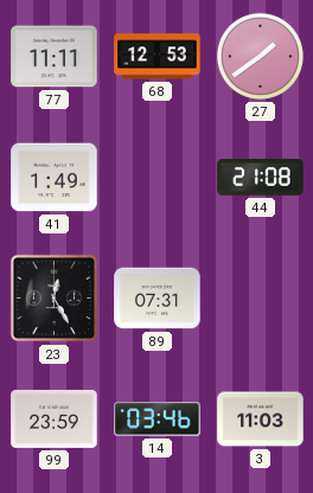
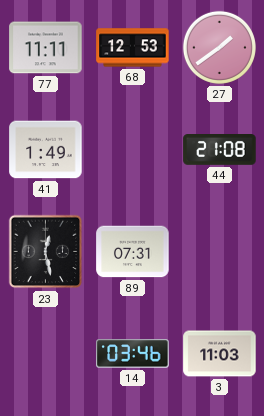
23: 12:25 -> 12:28
99: 23:59 -> none
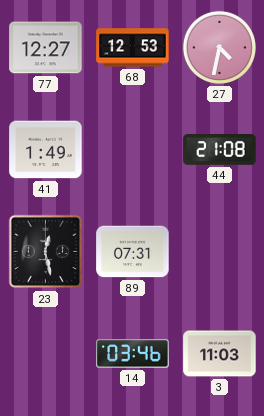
77: 11:11 -> 12:27
27: 1:39 -> 4:32
